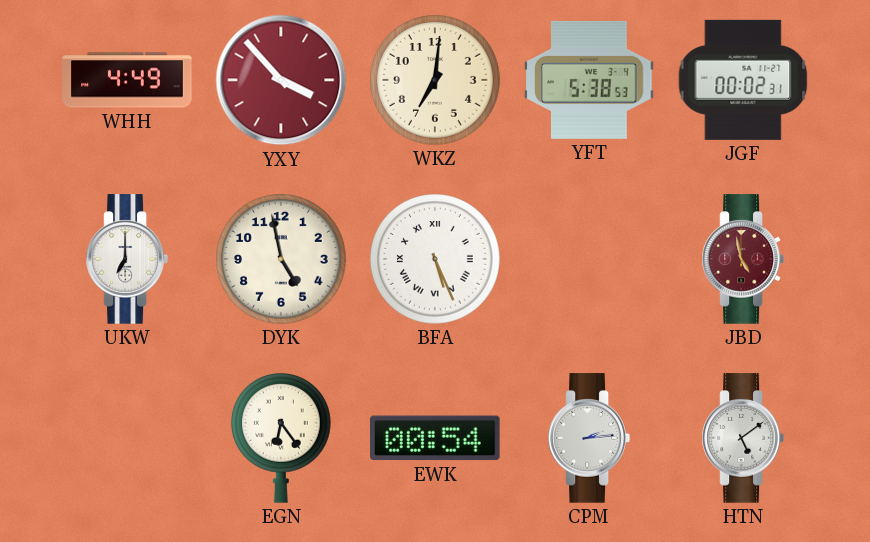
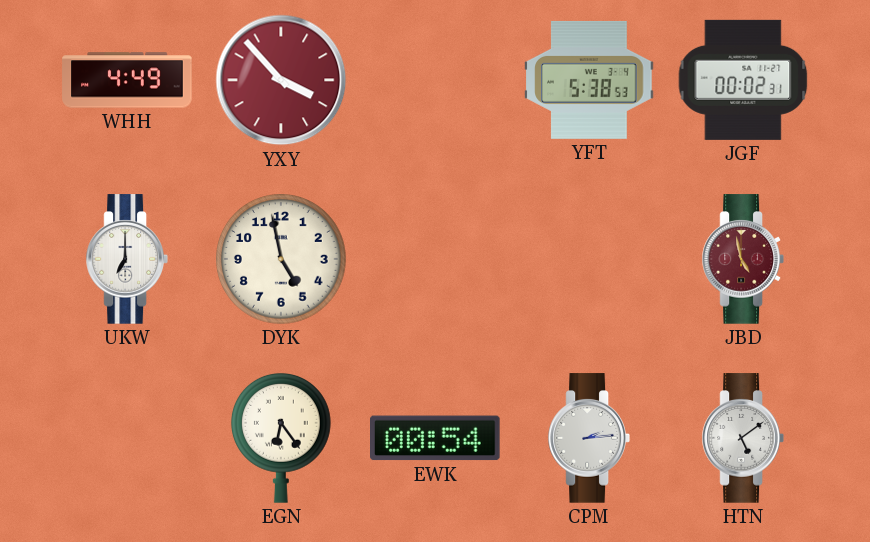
WKZ: 7:01 -> none
BFA: 5:26 -> none
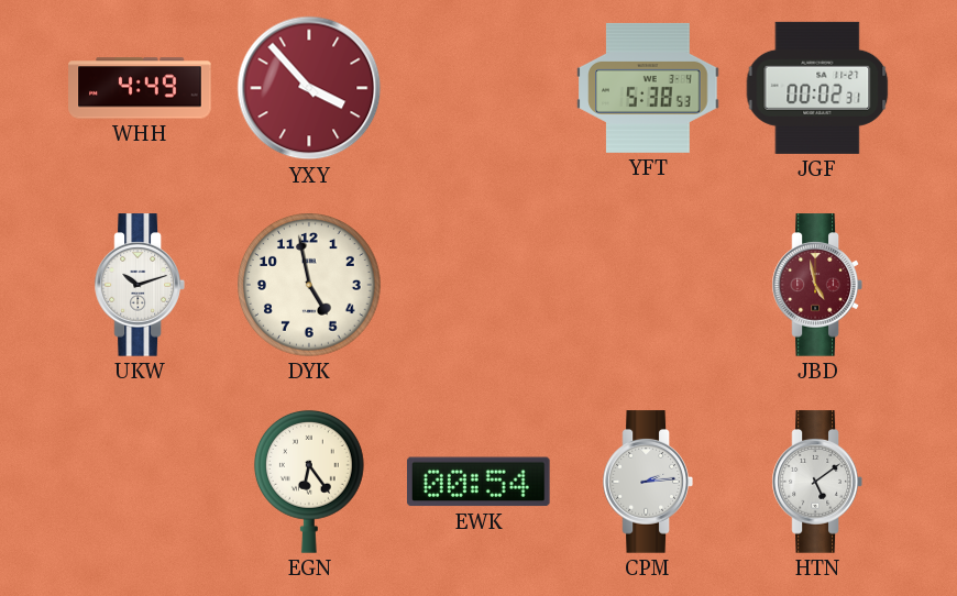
UKW: 7:00 -> 10:12
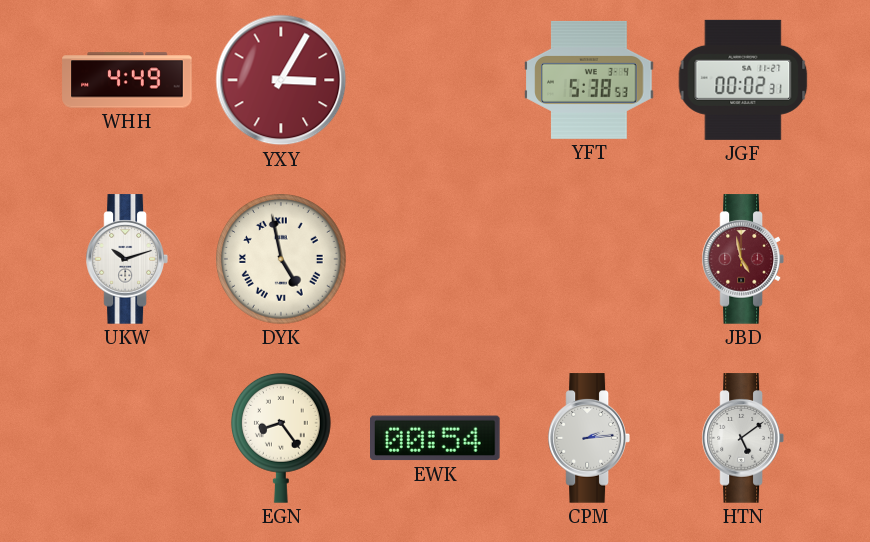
YXY: 3:53 -> 3:05
DYK numerals: Arabic -> Roman
EGN: 6:24 -> 8:24
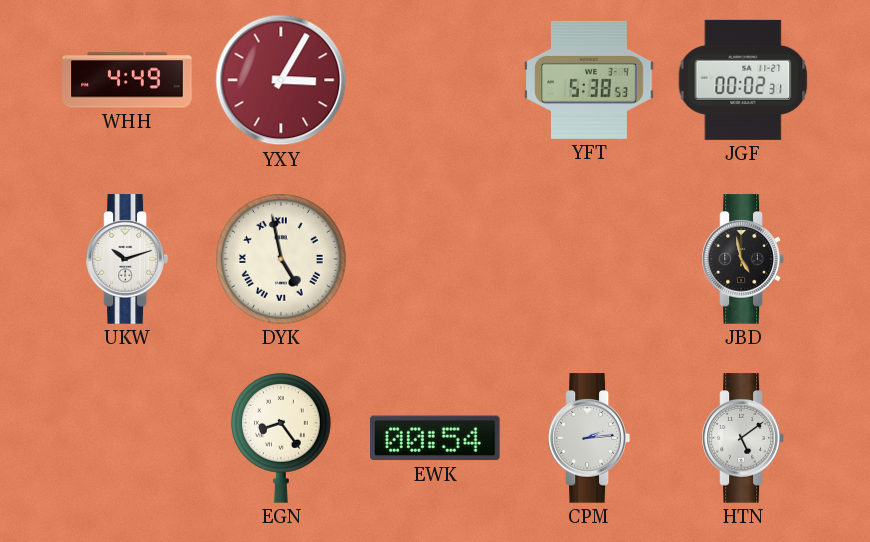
JBD dial: burgundy -> black
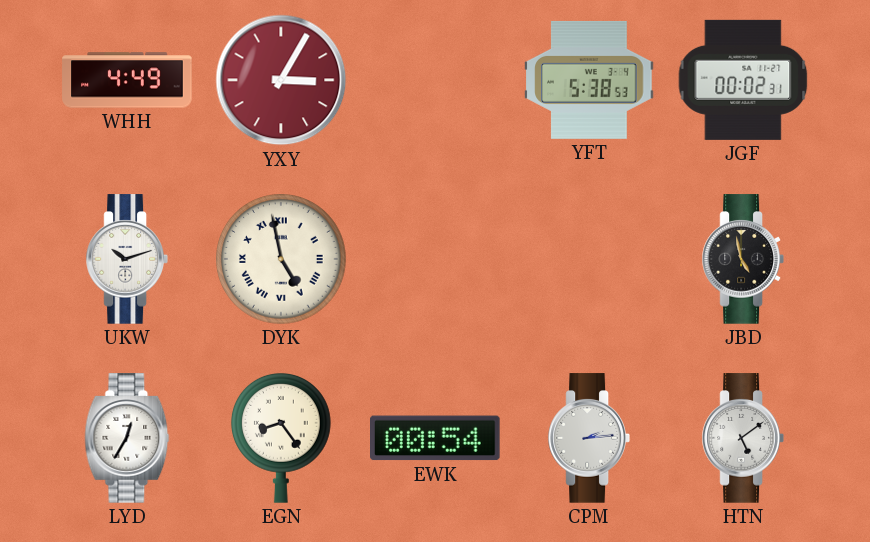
LYD: none -> 12:35
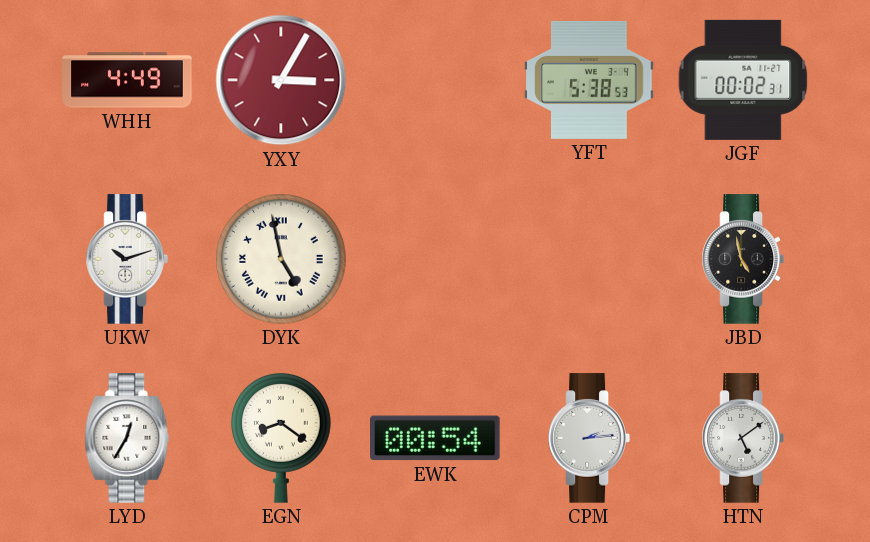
EGN: 8:24 -> 8:21
